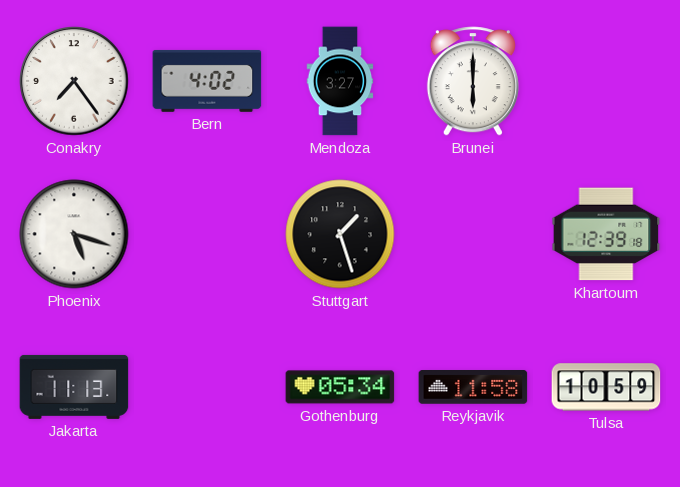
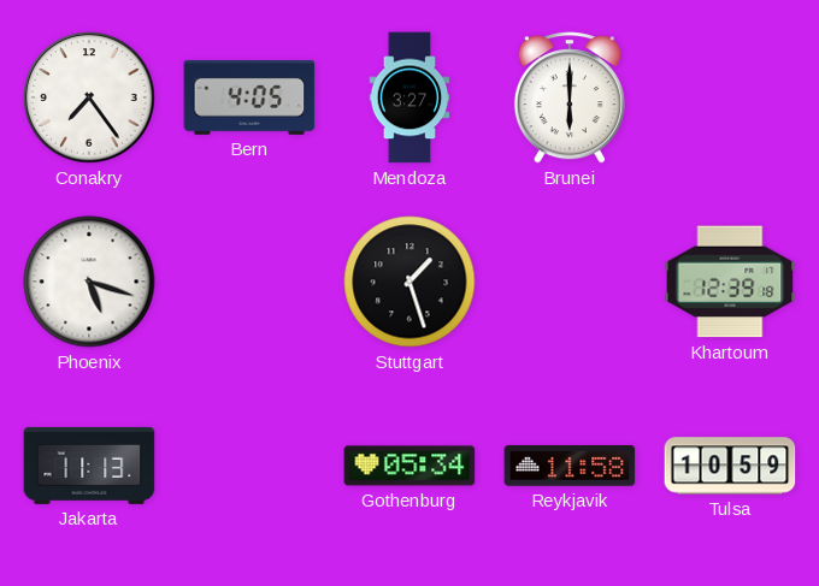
Bern: 4:02 -> 4:05
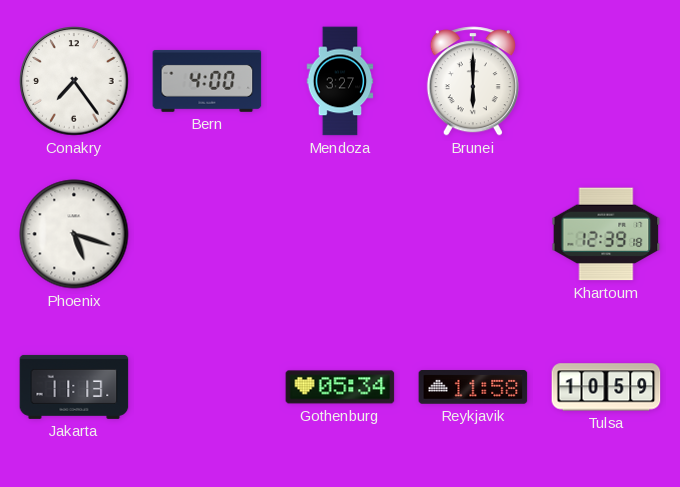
Bern: 4:05 -> 4:00
Stuttgart: 1:27 -> none
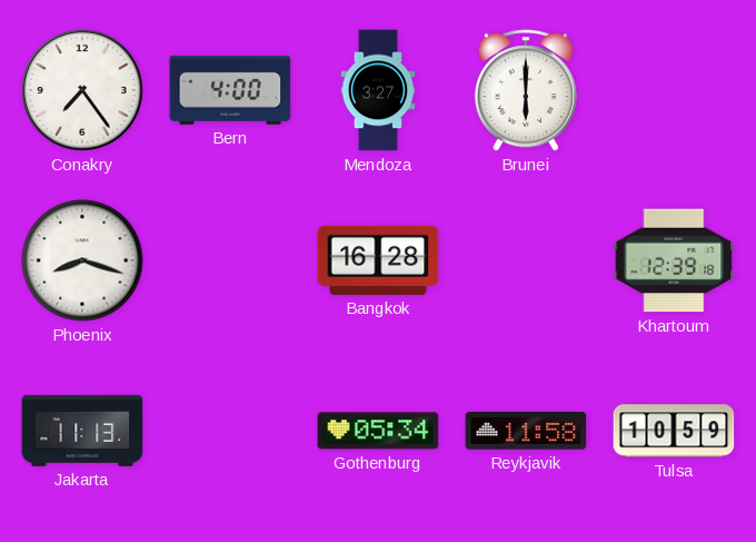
Phoenix: 5:18 -> 8:18
Bangkok: none -> 16:28
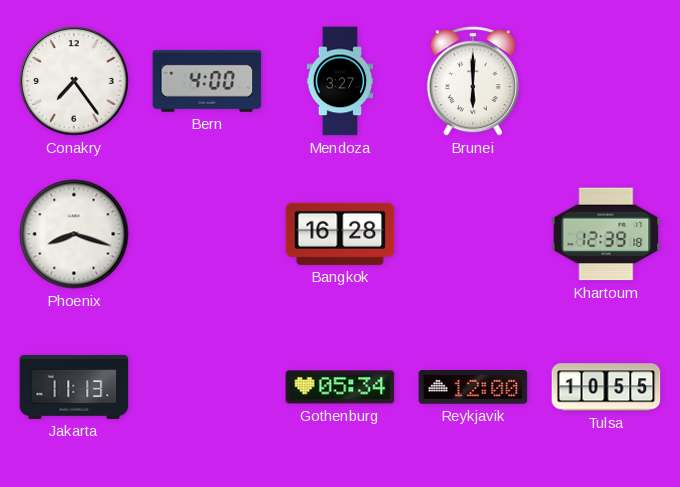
Reykjavik: 11:58 -> 12:00
Tulsa: 10:59 -> 10:55
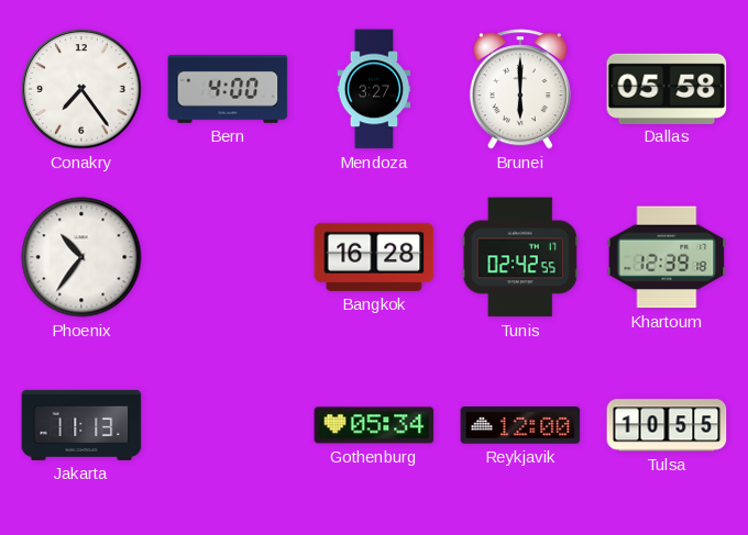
Dallas: none -> 05:58
Phoenix: 8:18 -> 10:36
Tunis: none -> 02:42
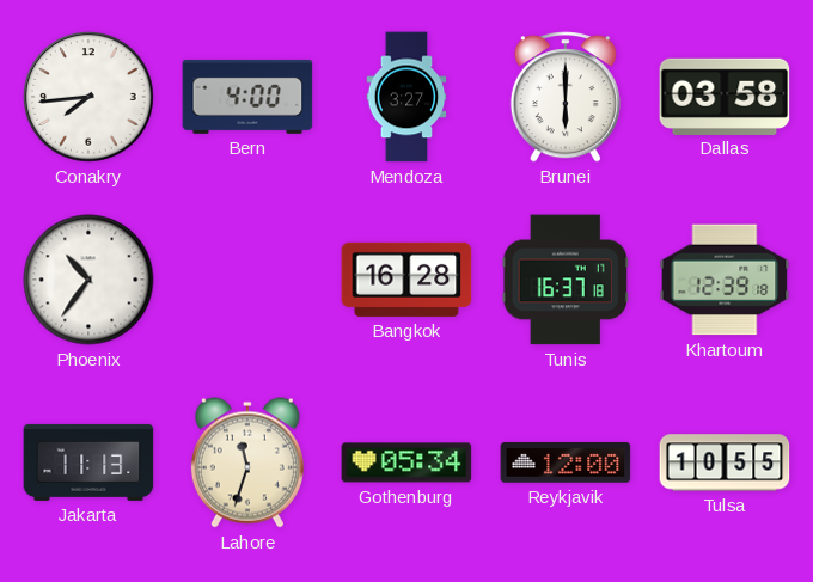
Conakry: 7:24 -> 7:44
Dallas: 05:58 -> 03:58
Tunis: 02:42 -> 16:37
Lahore: none -> 11:33
